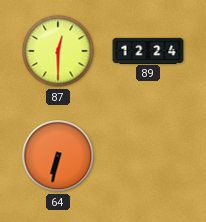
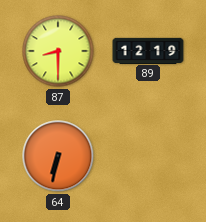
87: 12:30 -> 8:30
89: 12:24 -> 12:19
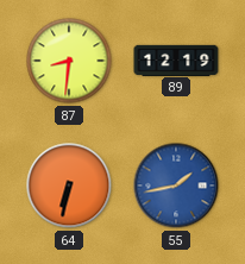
87: 8:30 -> 8:31
55: none -> 1:43
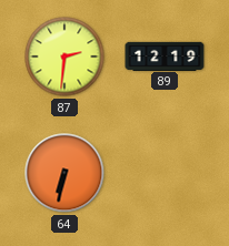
87: 8:31 -> 2:31
55: 1:43 -> none
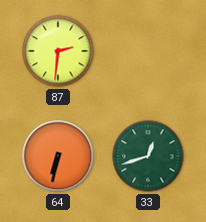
89: 12:19 -> none
33: none -> 12:42
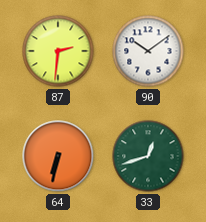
90: none -> 10:09
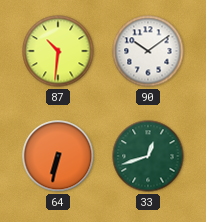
87: 2:31 -> 10:31
